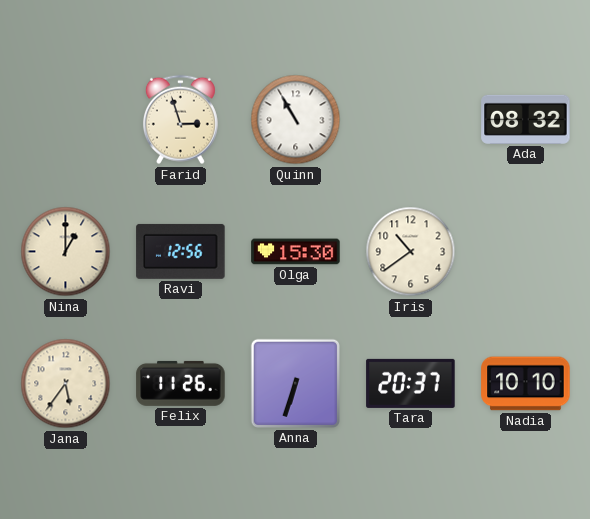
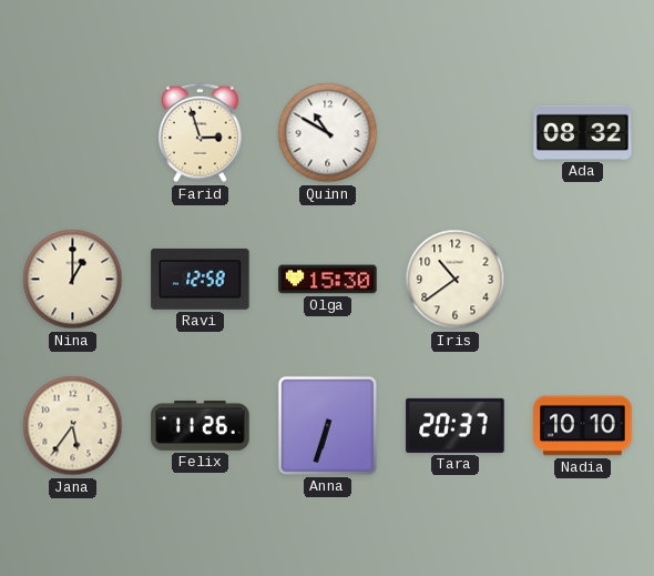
Quinn: 10:55 -> 10:50
Ravi: 12:56 -> 12:58
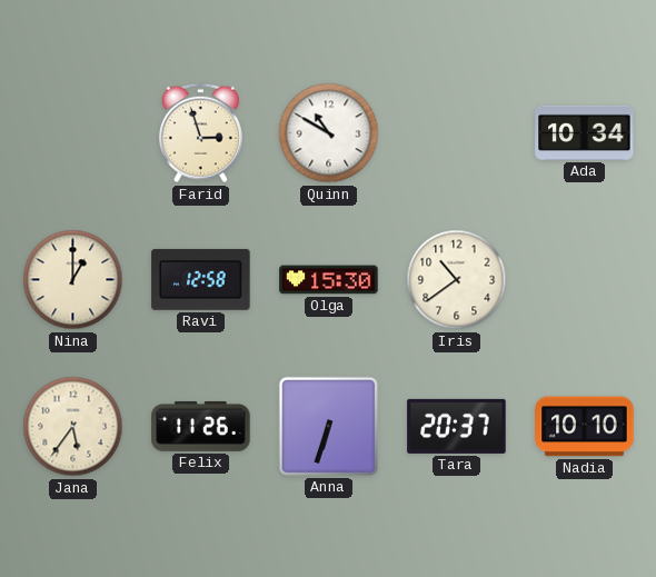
Ada: 08:32 -> 10:34
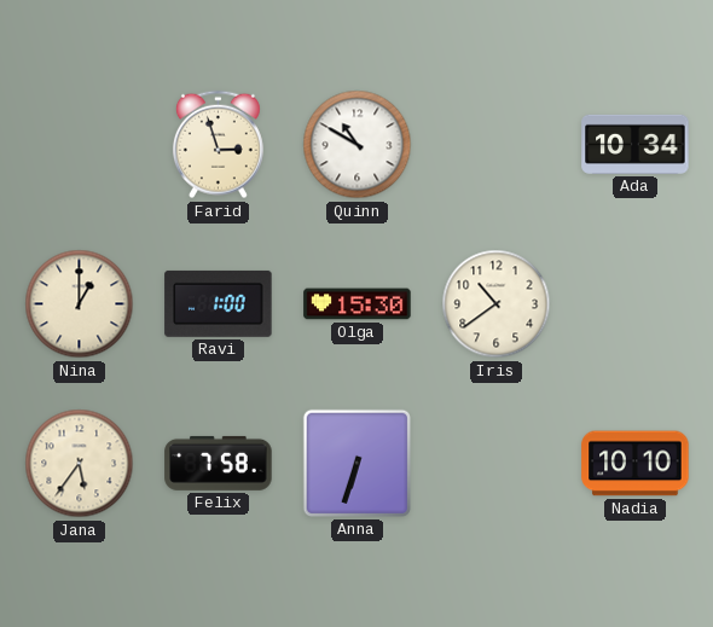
Ravi: 12:58 -> 1:00
Felix: 11:26 -> 7:58
Tara: 20:37 -> none
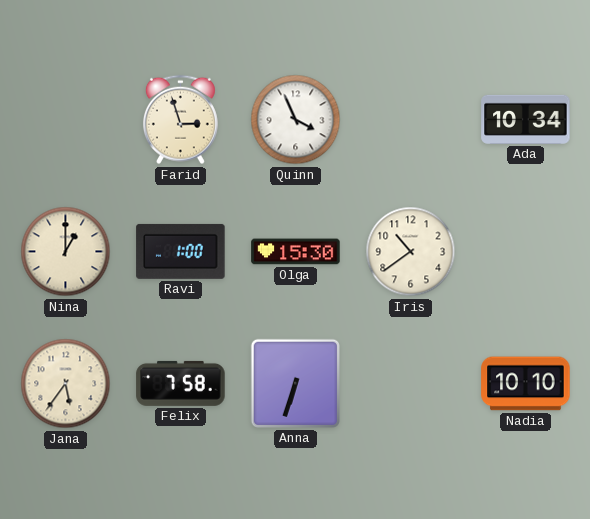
Quinn: 10:50 -> 3:56
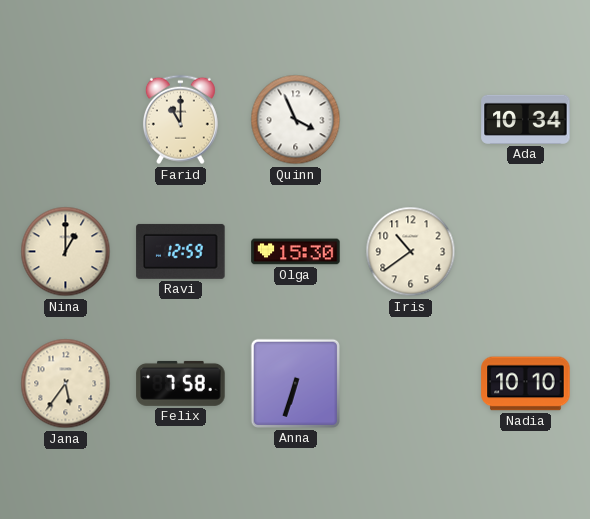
Farid: 2:57 -> 11:00
Ravi: 1:00 -> 12:59
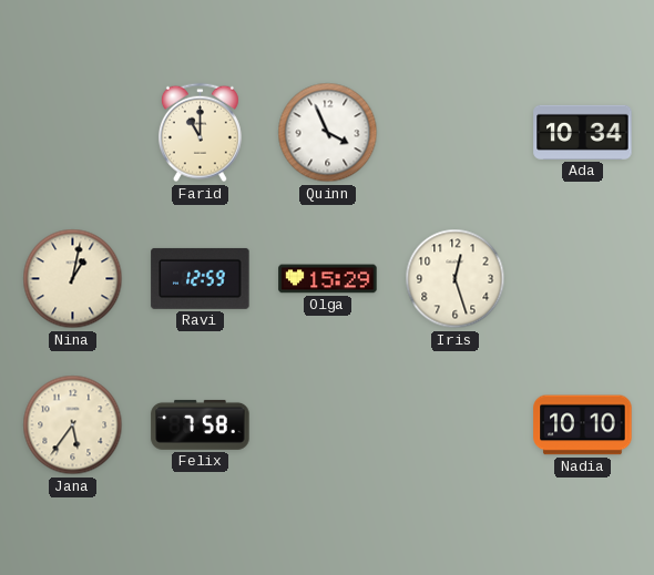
Nina: 1:00 -> 1:02
Olga: 15:30 -> 15:29
Iris: 10:39 -> 12:27
Anna: 6:33 -> none
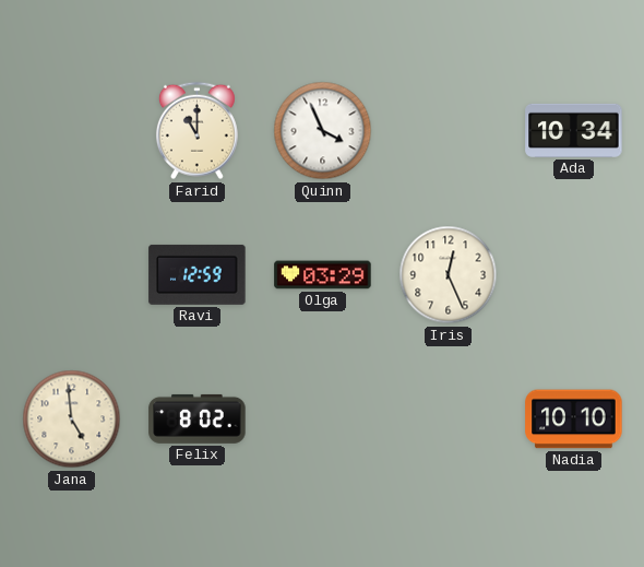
Nina: 1:02 -> none
Olga: 15:29 -> 03:29
Iris: 12:27 -> 12:26
Jana: 5:36 -> 4:59
Felix: 7:58 -> 8:02
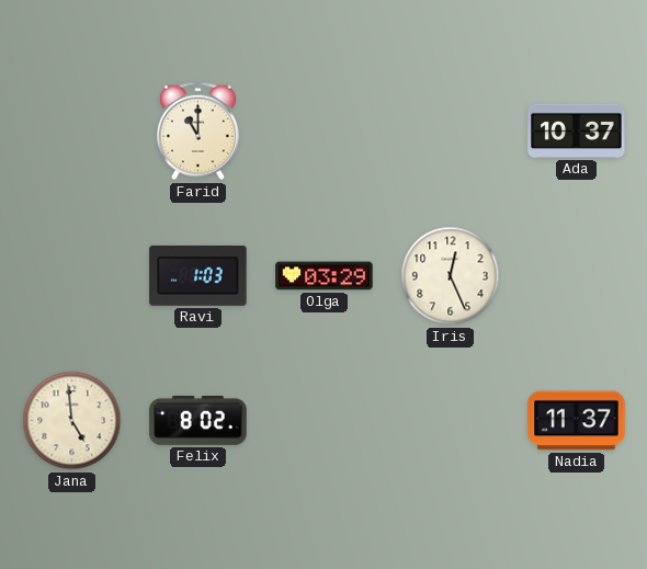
Quinn: 3:56 -> none
Ada: 10:34 -> 10:37
Ravi: 12:59 -> 1:03
Nadia: 10:10 -> 11:37
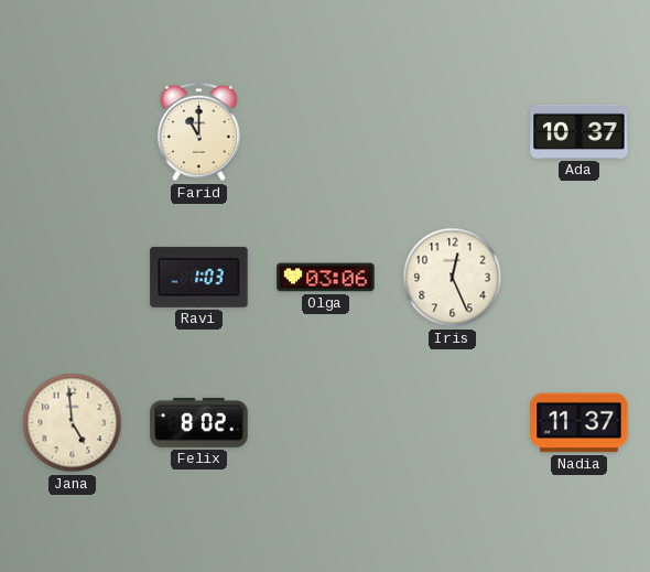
Olga: 03:29 -> 03:06
